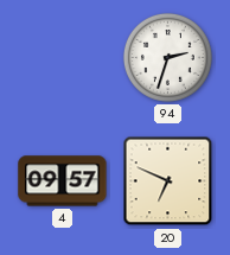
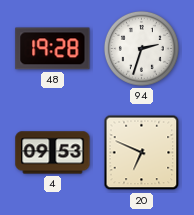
48: none -> 19:28
4: 09:57 -> 09:53
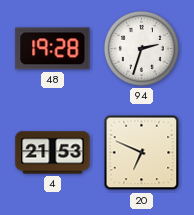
4: 09:53 -> 21:53
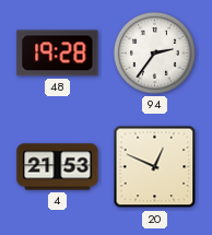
94: 2:33 -> 2:36
20: 6:49 -> 12:49
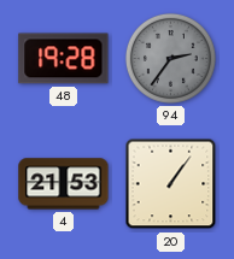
94 dial: white -> grey
20: 12:49 -> 1:06
